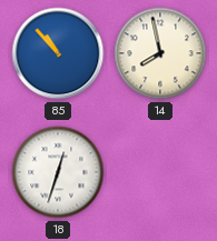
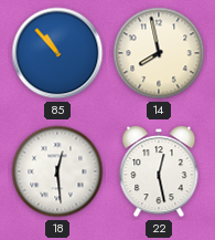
18: 12:33 -> 12:29
22: none -> 12:28
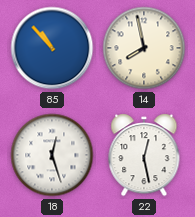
18: 12:29 -> 12:27
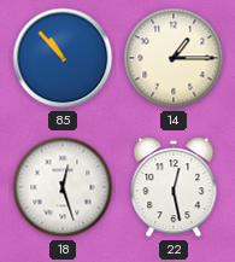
14: 7:58 -> 1:15
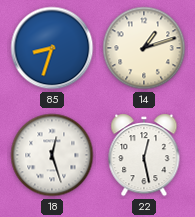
85: 10:53 -> 8:33
14: 1:15 -> 1:12
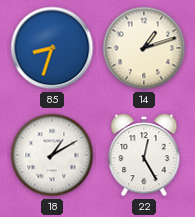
18: 12:27 -> 1:10
22: 12:28 -> 12:25
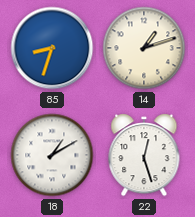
22: 12:25 -> 12:27
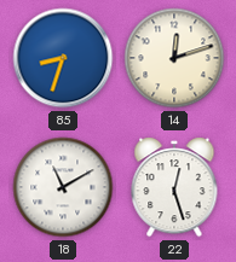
14: 1:12 -> 12:12
18: 1:10 -> 11:10
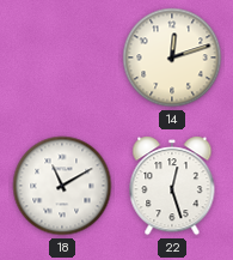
85: 8:33 -> none
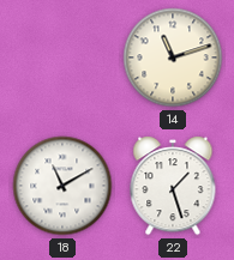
14: 12:12 -> 11:12
22: 12:27 -> 1:27
